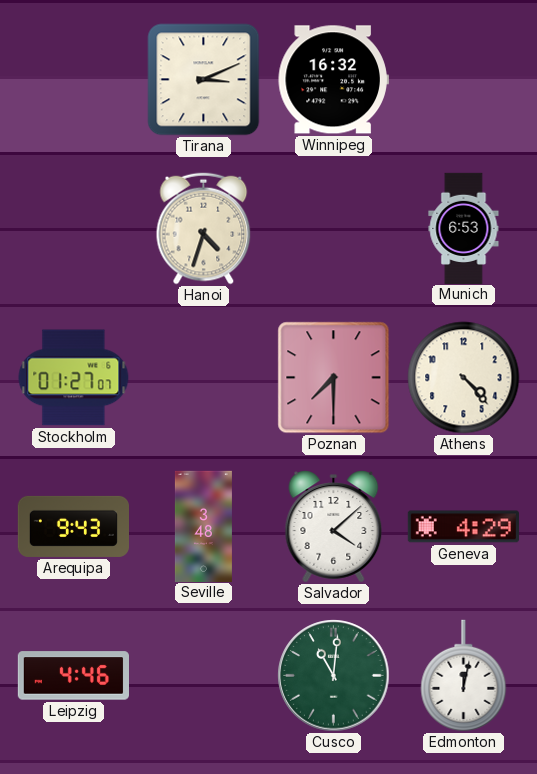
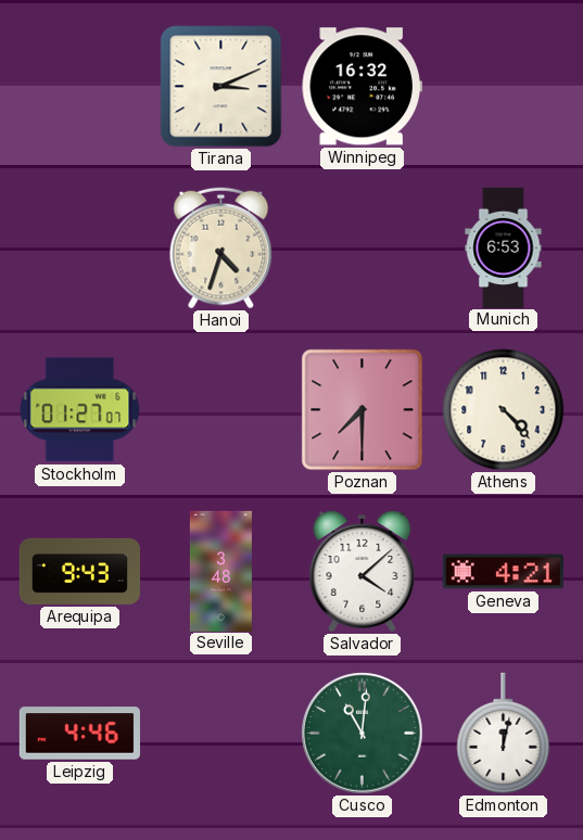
Geneva: 4:29 -> 4:21
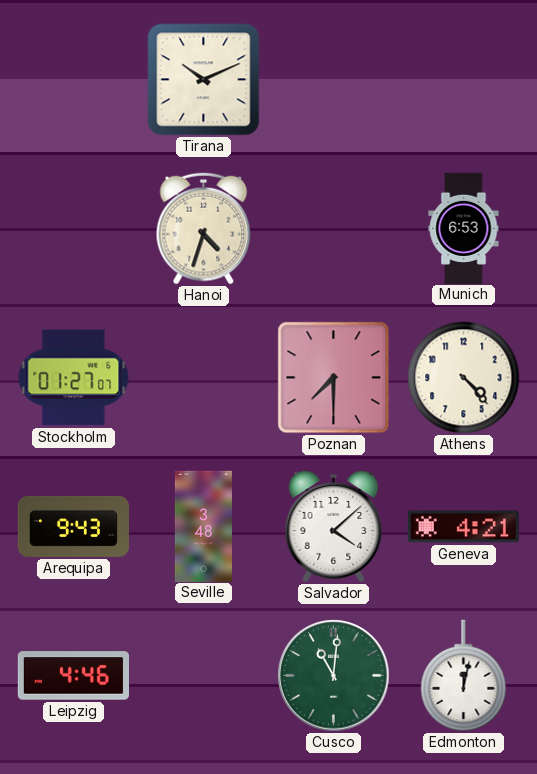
Tirana: 3:11 -> 10:11
Winnipeg: 16:32 -> none
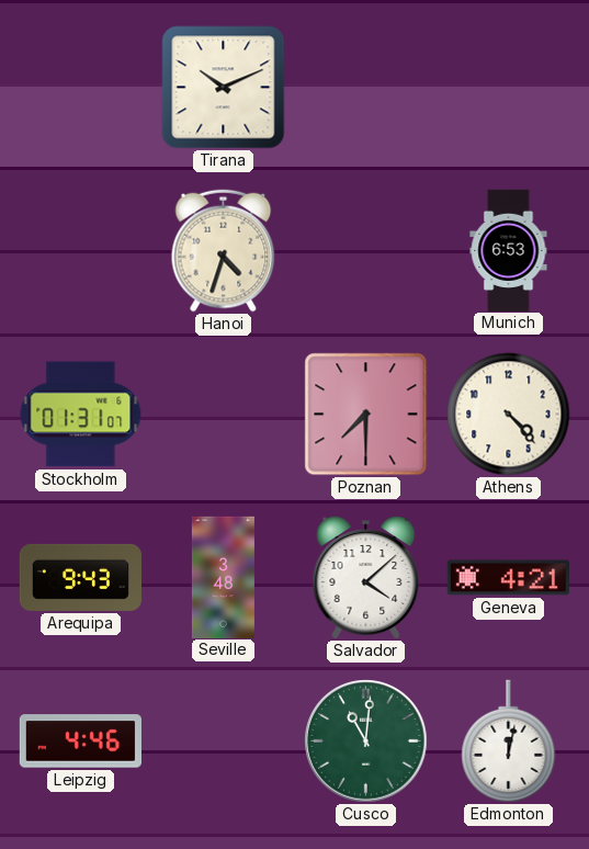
Stockholm: 01:27 -> 01:31
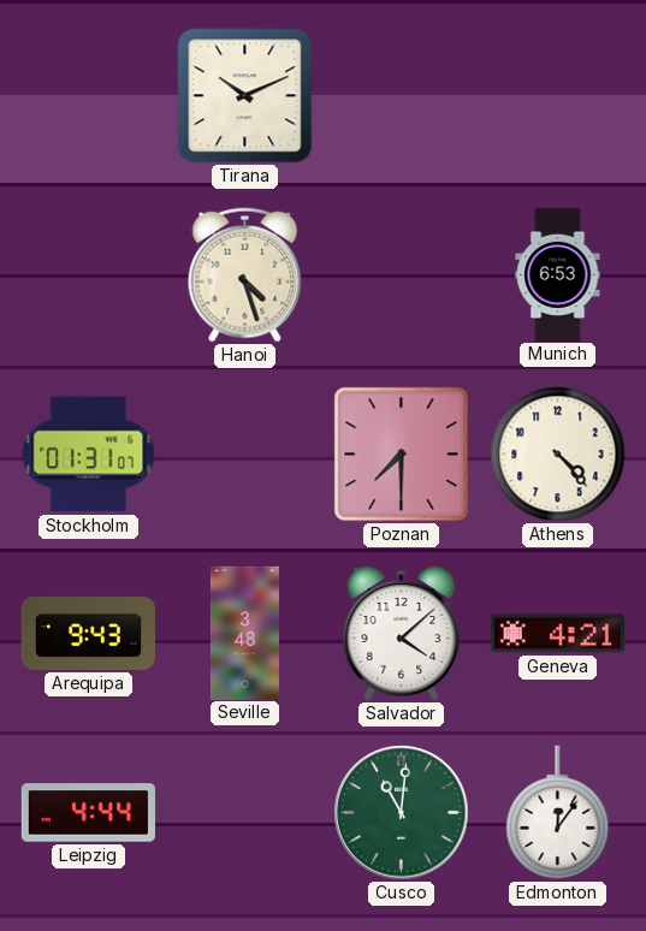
Hanoi: 4:33 -> 4:27
Leipzig: 4:46 -> 4:44
Edmonton: 12:02 -> 12:06
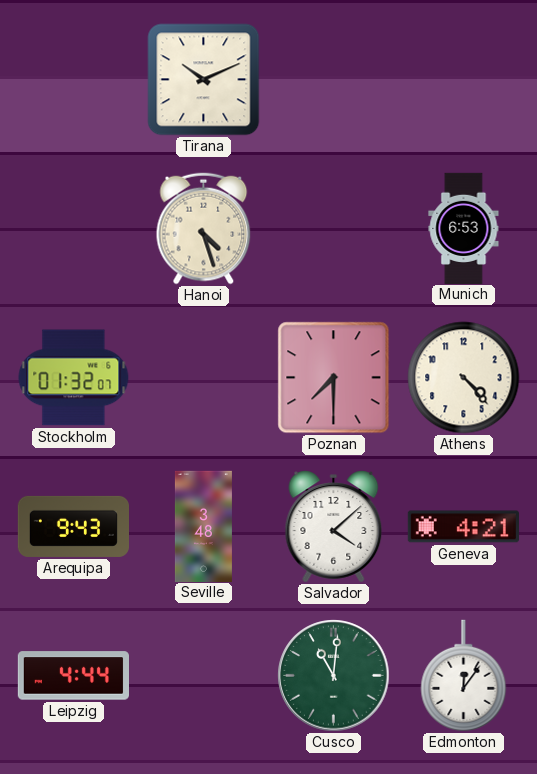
Stockholm: 01:31 -> 01:32
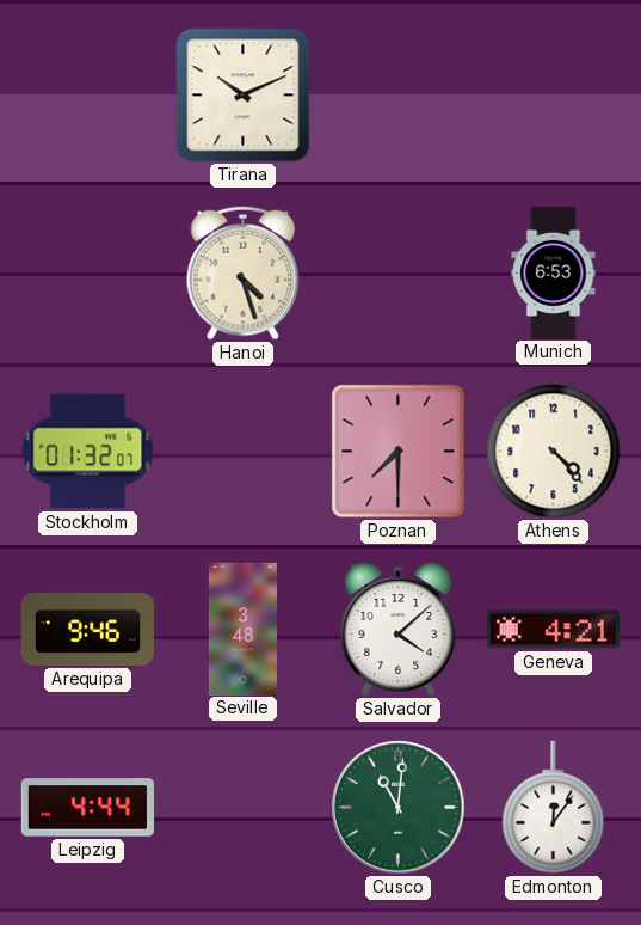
Arequipa: 9:43 -> 9:46
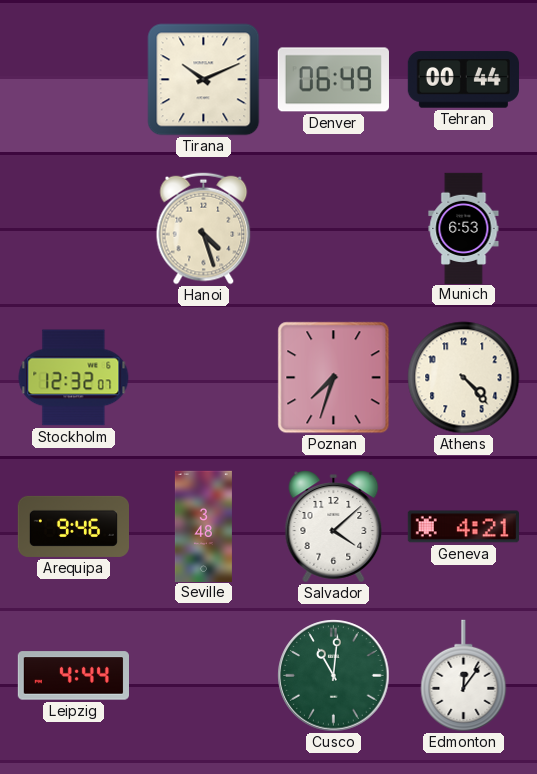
Denver: none -> 06:49
Tehran: none -> 00:44
Stockholm: 01:32 -> 12:32
Poznan: 7:30 -> 7:33
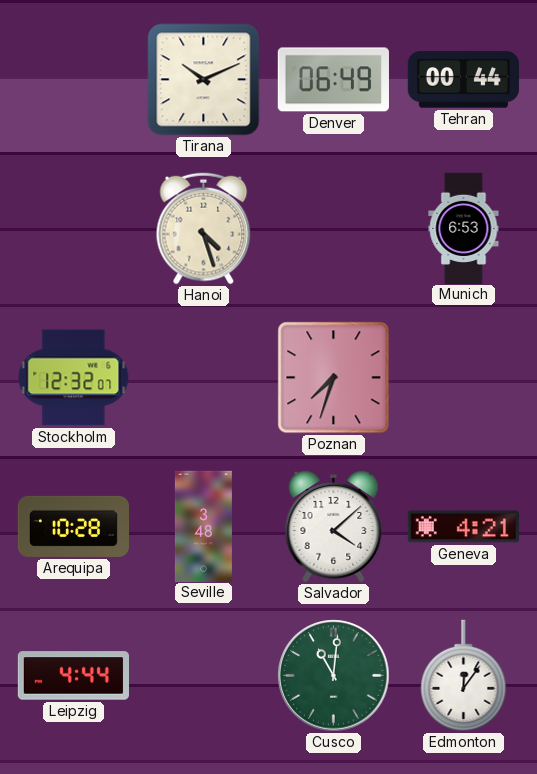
Athens: 4:23 -> none
Arequipa: 9:46 -> 10:28
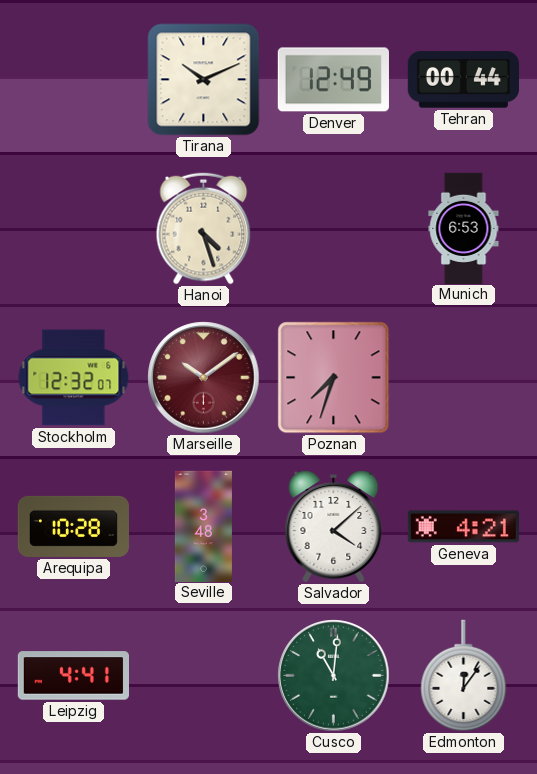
Denver: 06:49 -> 12:49
Marseille: none -> 10:09
Leipzig: 4:44 -> 4:41
